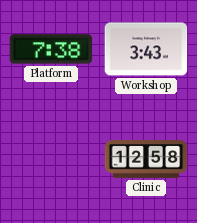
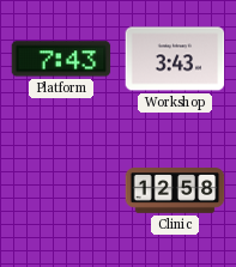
Platform: 7:38 -> 7:43
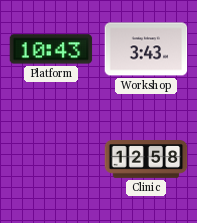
Platform: 7:43 -> 10:43
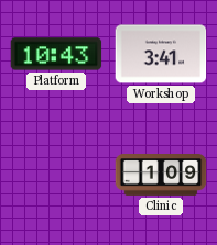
Workshop: 3:43 -> 3:41
Clinic: 12:58 -> 1:09
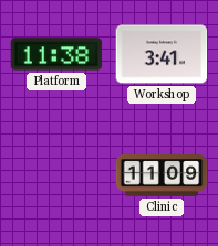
Platform: 10:43 -> 11:38
Clinic: 1:09 -> 11:09
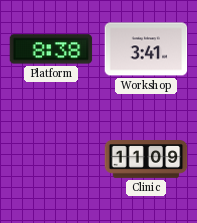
Platform: 11:38 -> 8:38
